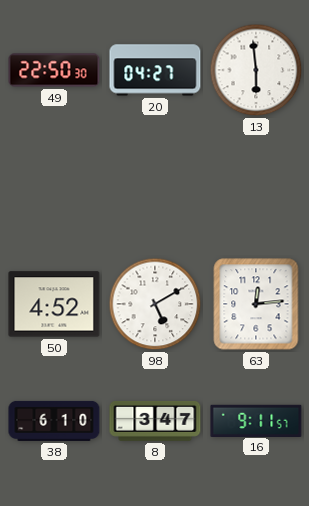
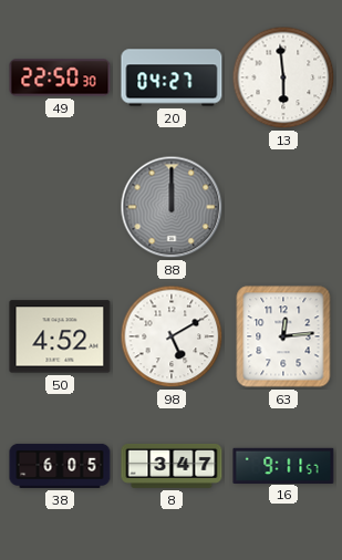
88: none -> 12:00
38: 6:10 -> 6:05
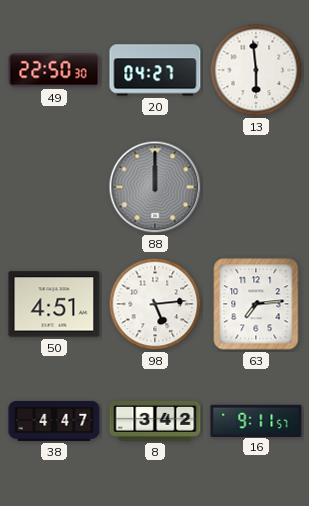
50: 4:52 -> 4:51
98: 5:10 -> 5:14
63: 12:14 -> 7:14
38: 6:05 -> 4:47
8: 3:47 -> 3:42
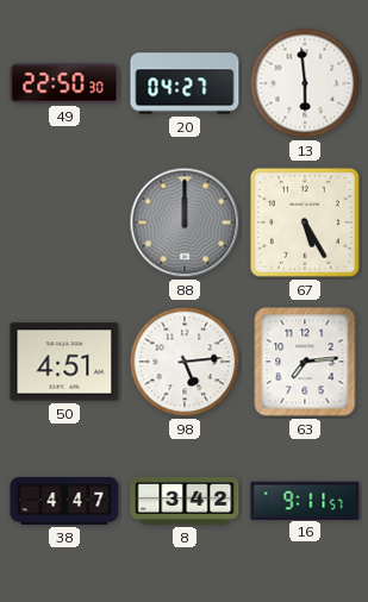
67: none -> 5:25
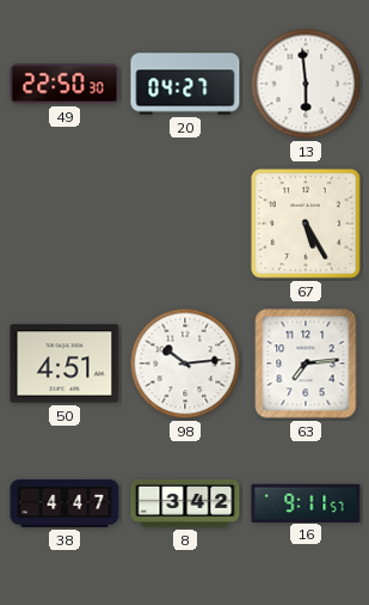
88: 12:00 -> none
98: 5:14 -> 10:14
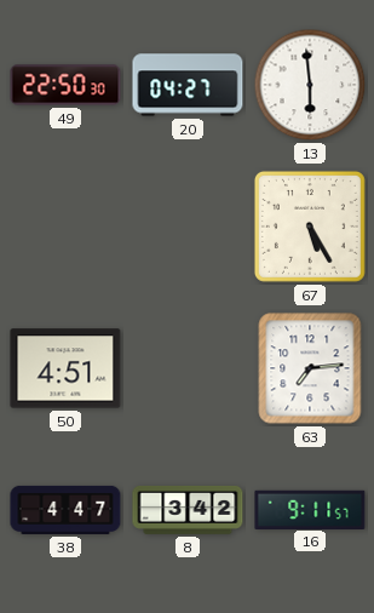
98: 10:14 -> none
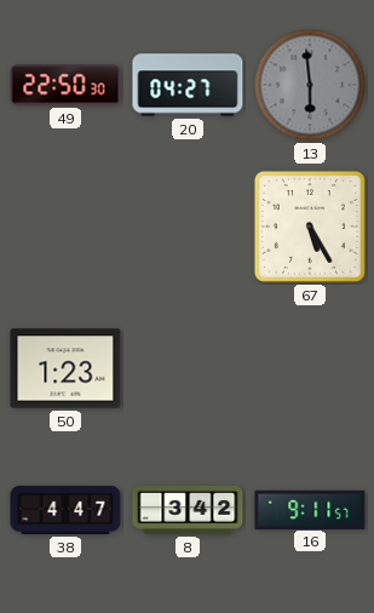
13 dial: white -> grey
50: 4:51 -> 1:23
63: 7:14 -> none
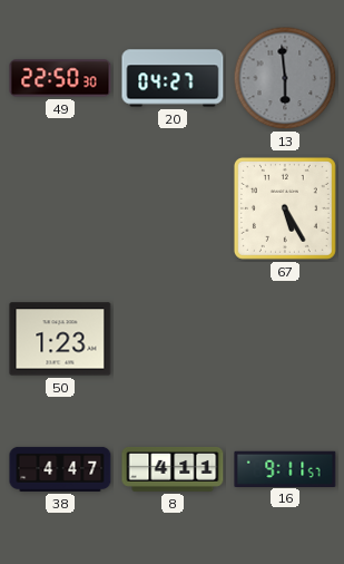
8: 3:42 -> 4:11
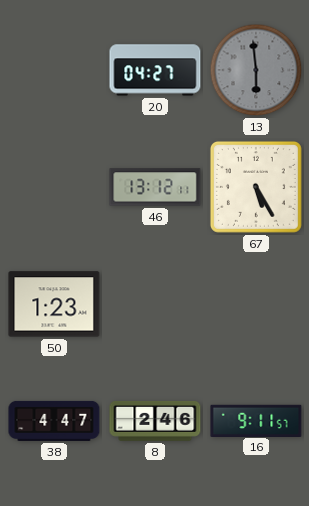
49: 22:50 -> none
46: none -> 13:12
8: 4:11 -> 2:46
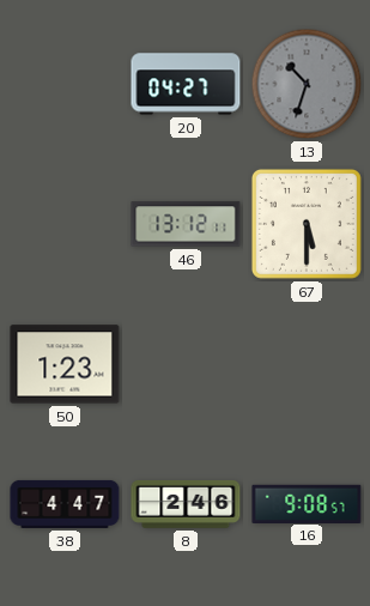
13: 5:59 -> 10:33
67: 5:25 -> 5:30
16: 9:11 -> 9:08
